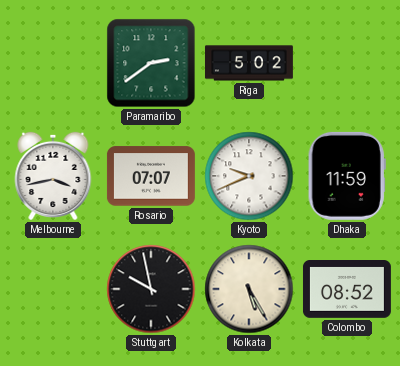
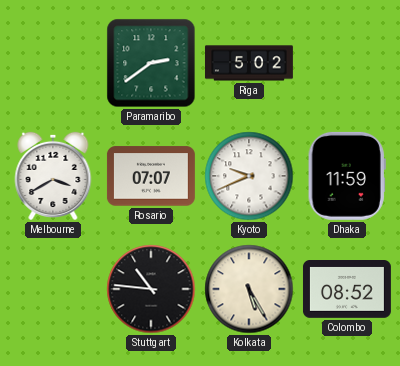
Melbourne: 3:43 -> 3:40
Stuttgart: 9:58 -> 10:46
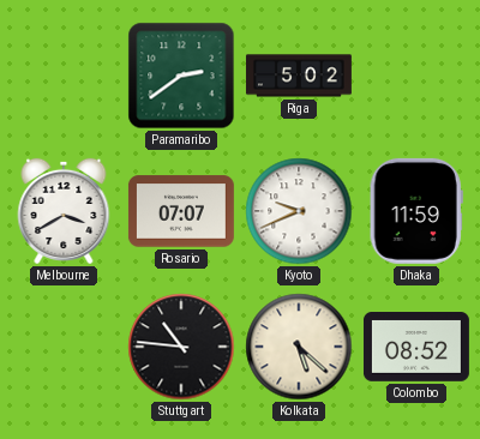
Kolkata: 5:25 -> 5:22
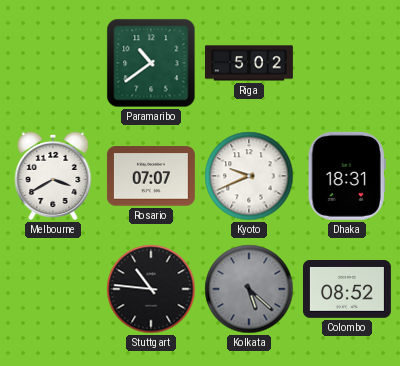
Paramaribo: 2:39 -> 10:39
Dhaka: 11:59 -> 18:31
Kolkata dial: cream -> grey
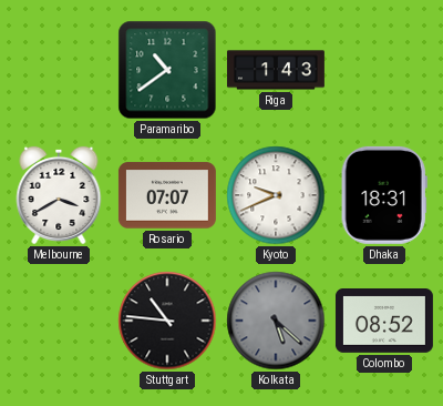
Riga: 5:02 -> 1:43
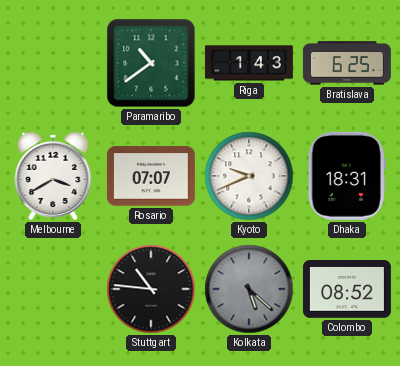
Bratislava: none -> 6:25
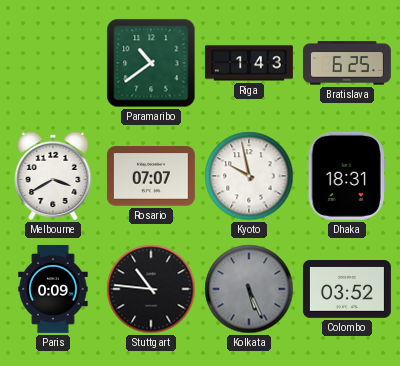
Kyoto: 9:41 -> 9:58
Paris: none -> 0:09
Kolkata: 5:22 -> 5:26
Colombo: 08:52 -> 03:52
